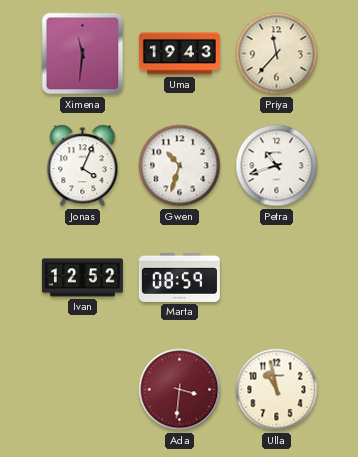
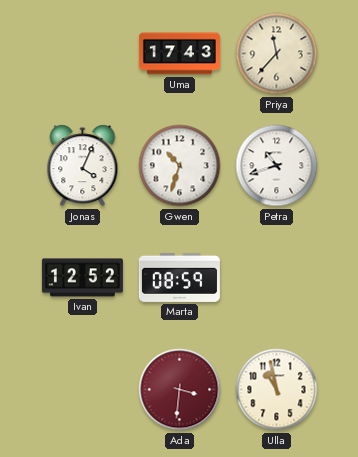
Ximena: 11:31 -> none
Uma: 19:43 -> 17:43
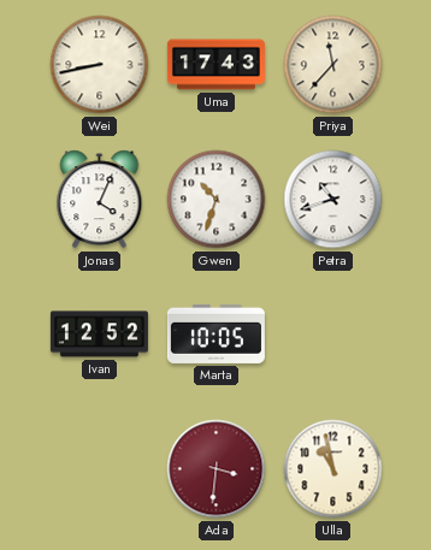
Wei: none -> 8:43
Marta: 08:59 -> 10:05
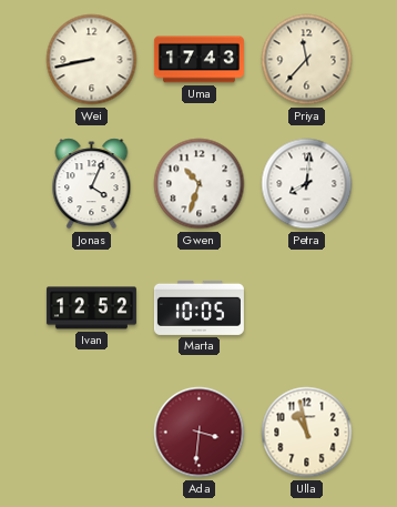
Petra: 10:42 -> 8:01
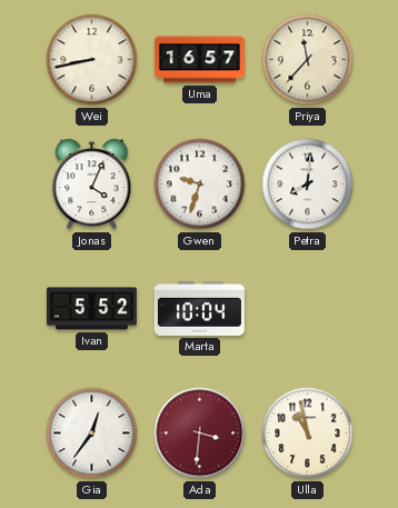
Uma: 17:43 -> 16:57
Gwen: 10:33 -> 9:33
Ivan: 12:52 -> 5:52
Marta: 10:05 -> 10:04
Gia: none -> 12:36
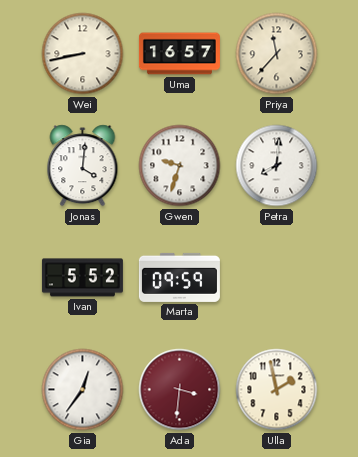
Jonas: 4:04 -> 4:01
Marta: 10:04 -> 09:59
Ulla: 10:58 -> 1:58
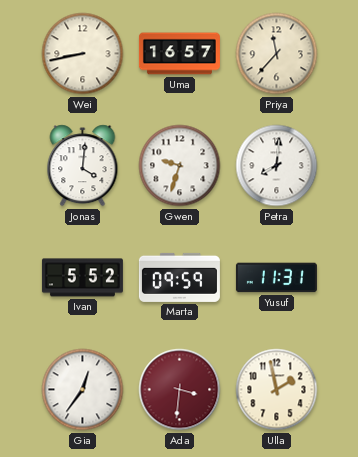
Yusuf: none -> 11:31
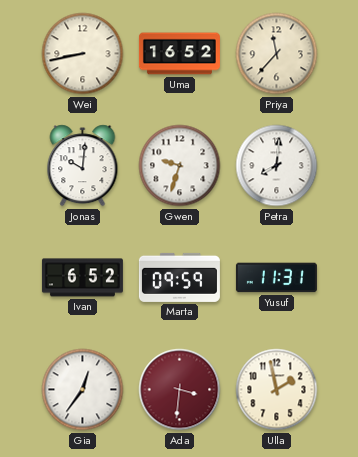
Uma: 16:57 -> 16:52
Jonas: 4:01 -> 10:01
Ivan: 5:52 -> 6:52
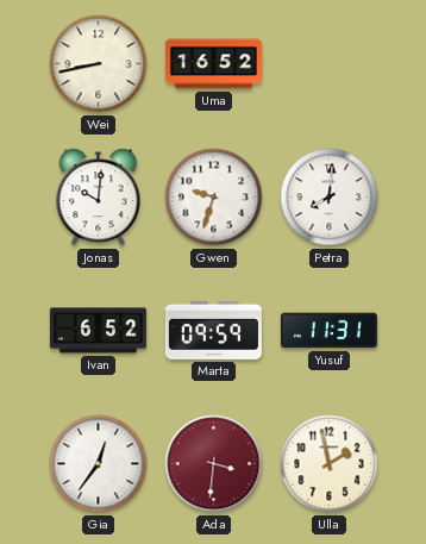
Priya: 11:37 -> none
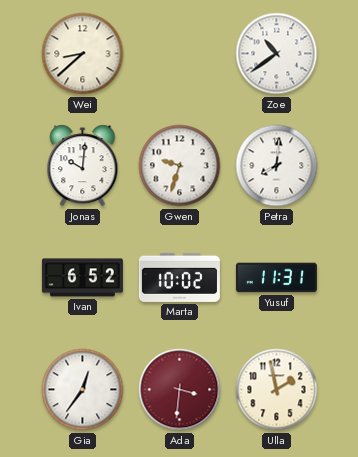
Wei: 8:43 -> 8:38
Uma: 16:52 -> none
Zoe: none -> 10:39
Marta: 09:59 -> 10:02
